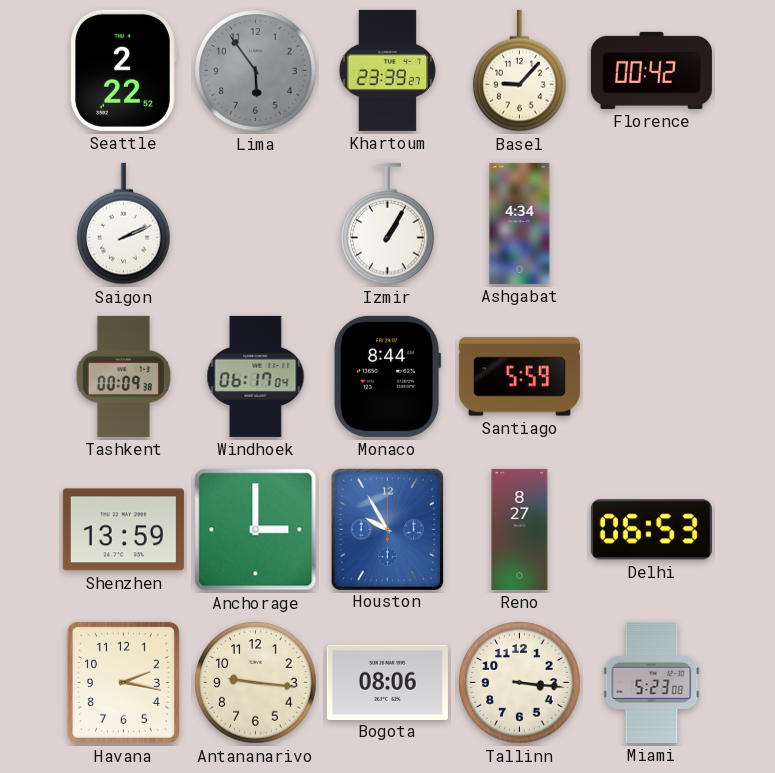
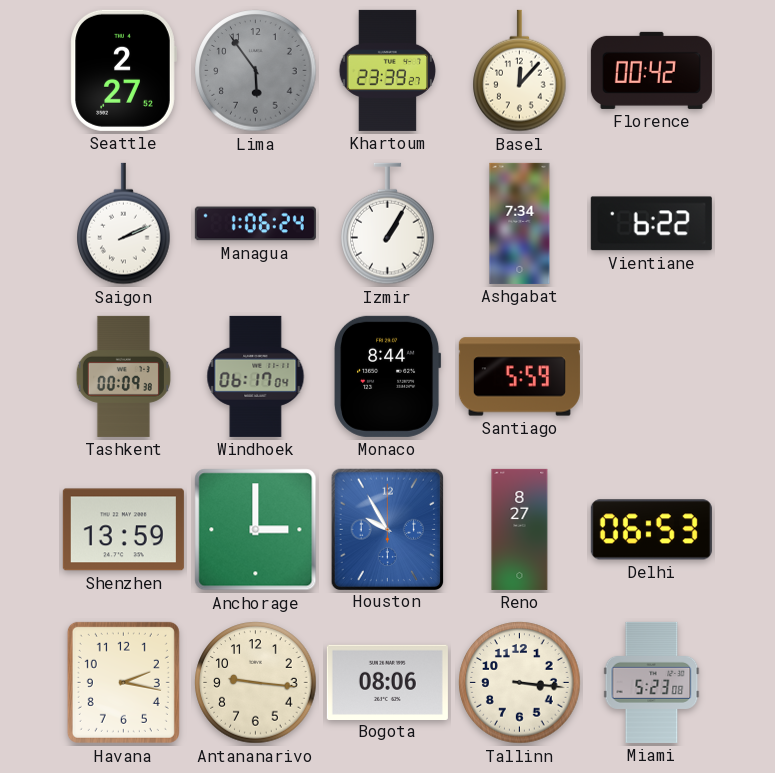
Seattle: 2:22 -> 2:27
Basel: 9:07 -> 12:07
Managua: none -> 1:06
Ashgabat: 4:34 -> 7:34
Vientiane: none -> 6:22
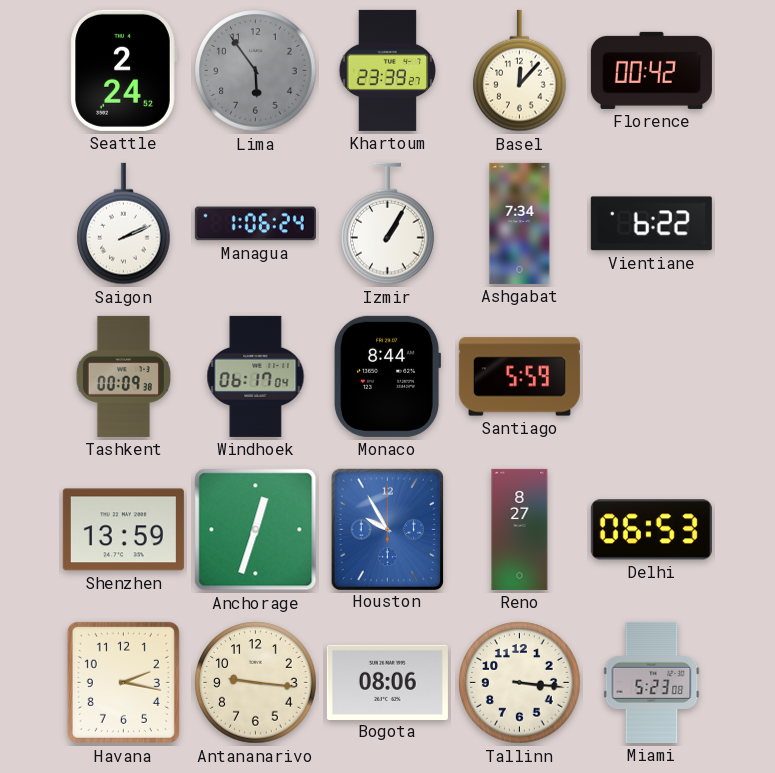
Seattle: 2:27 -> 2:24
Anchorage: 3:00 -> 12:33
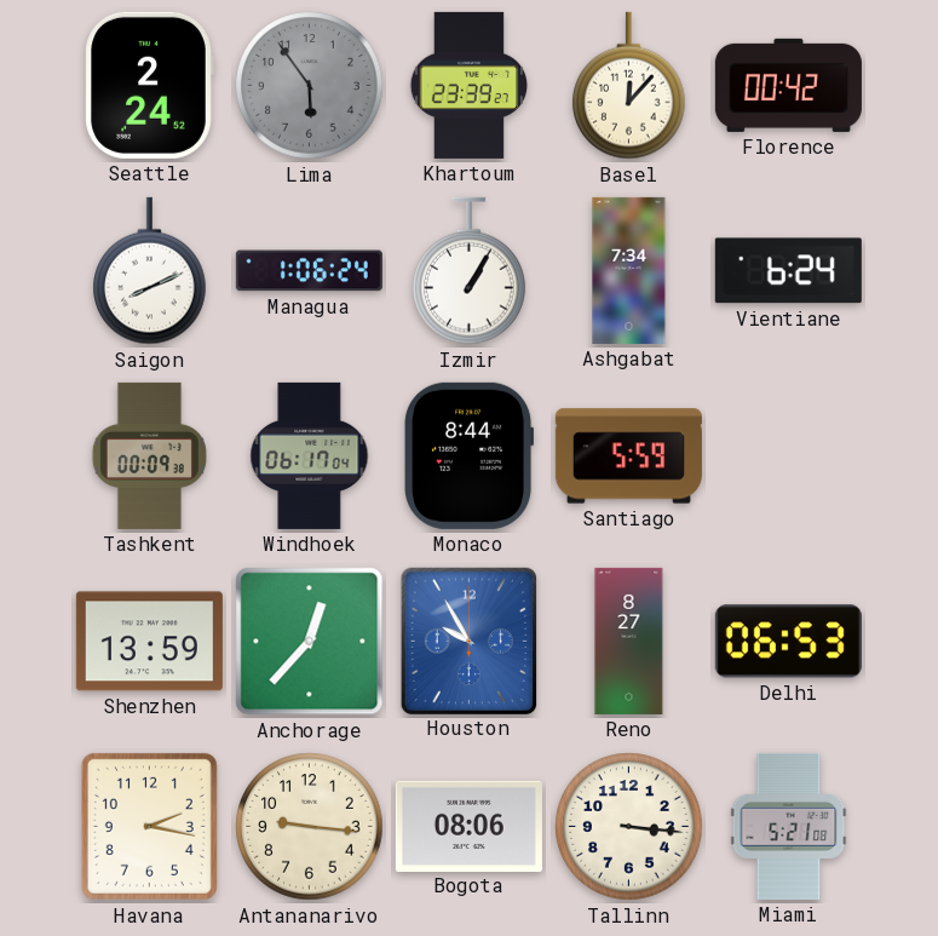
Saigon: 2:11 -> 8:11
Vientiane: 6:22 -> 6:24
Anchorage: 12:33 -> 12:37
Miami: 5:23 -> 5:21
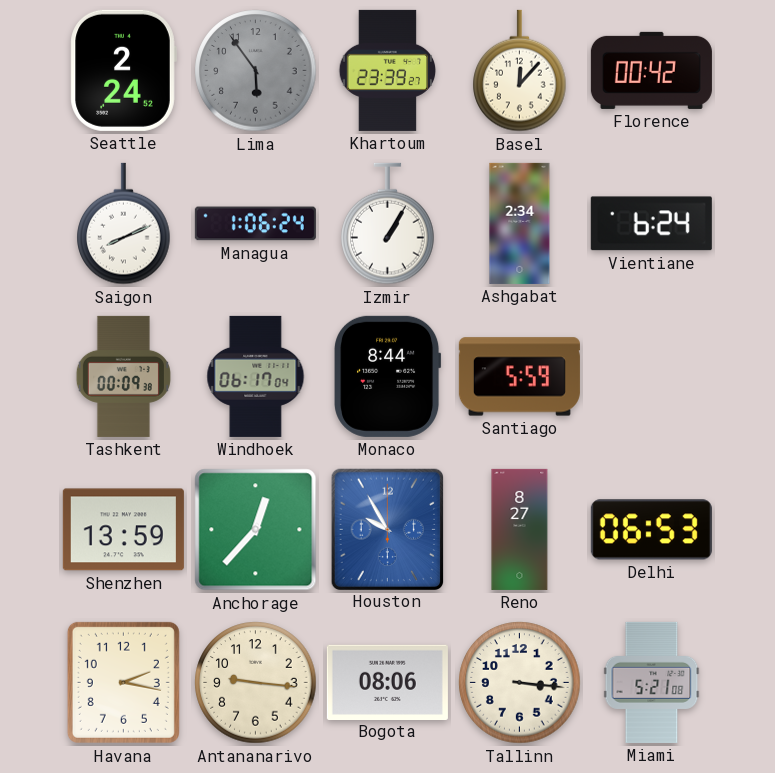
Ashgabat: 7:34 -> 2:34
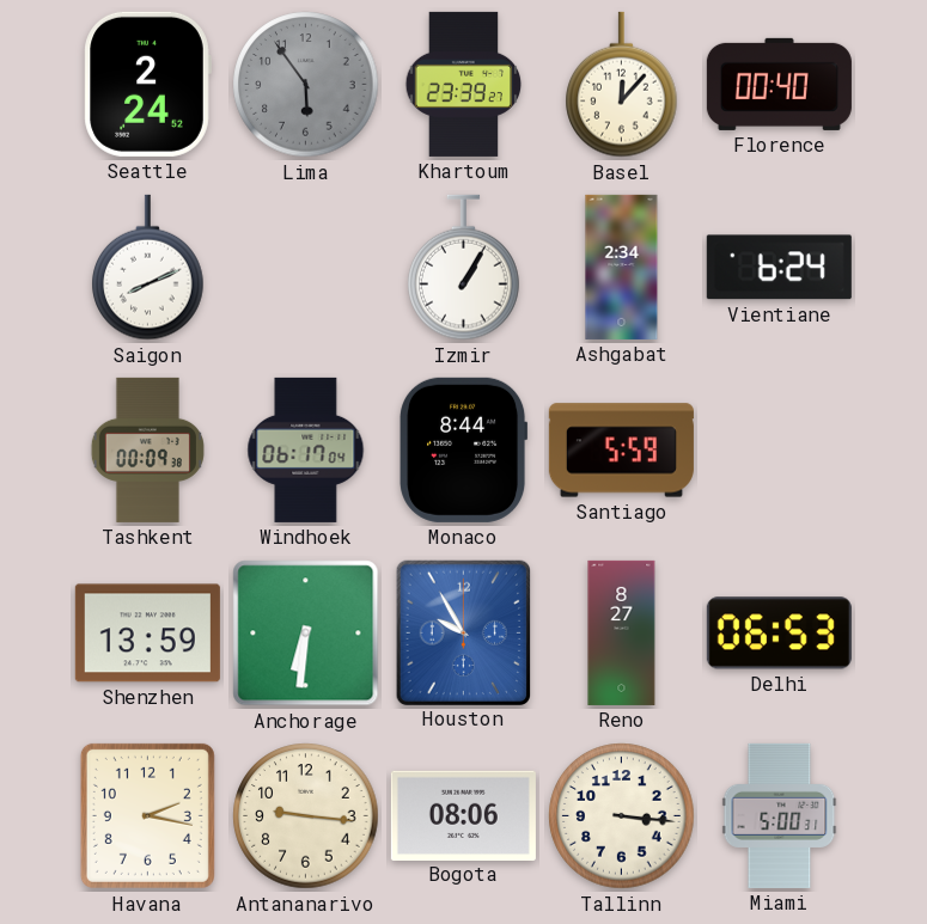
Florence: 00:42 -> 00:40
Managua: 1:06 -> none
Anchorage: 12:37 -> 6:31
Miami: 5:21 -> 5:00
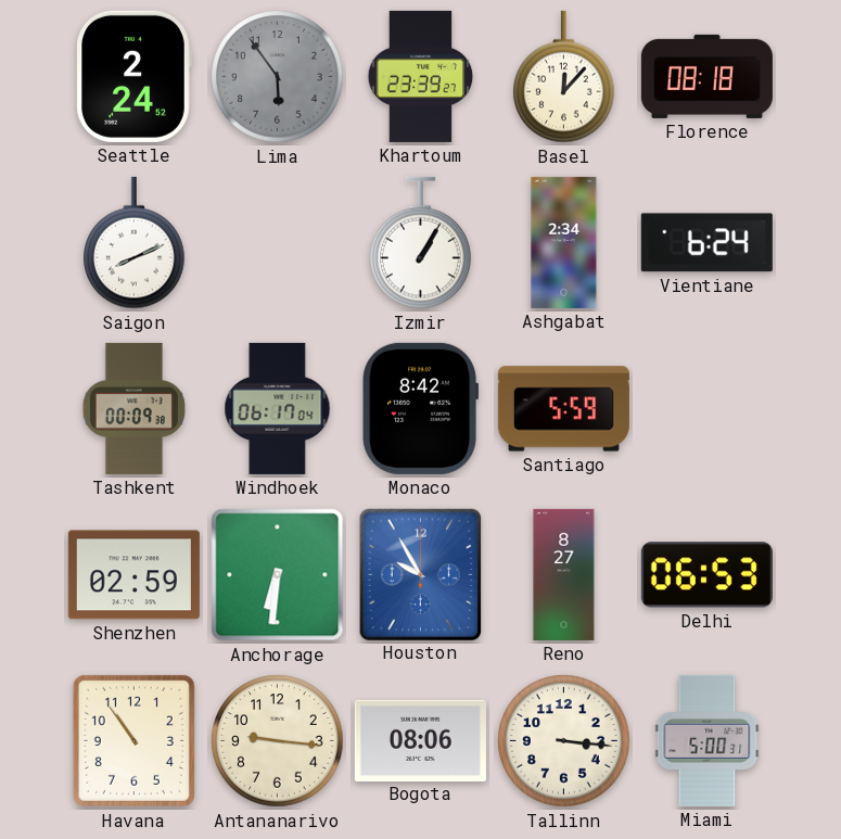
Florence: 00:40 -> 08:18
Monaco: 8:44 -> 8:42
Shenzhen: 13:59 -> 02:59
Havana: 2:17 -> 10:54
